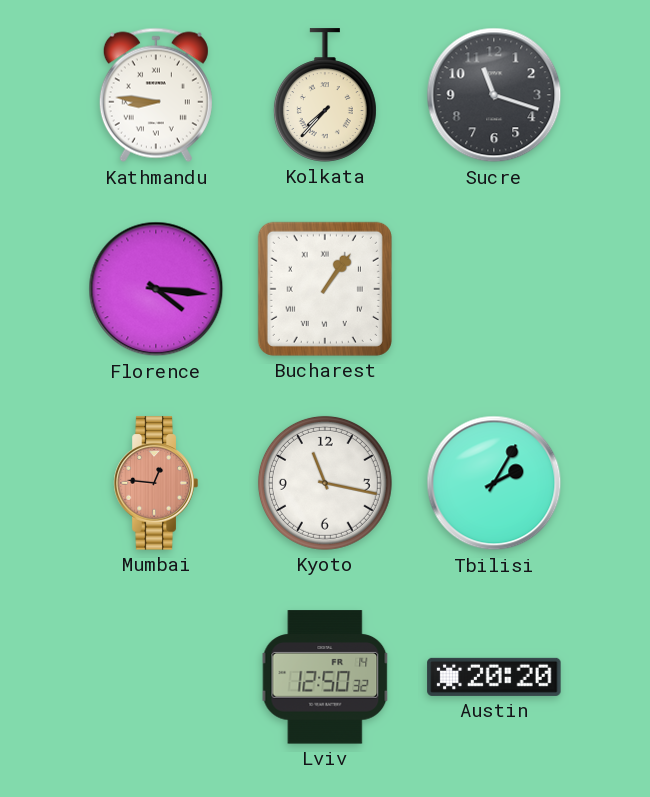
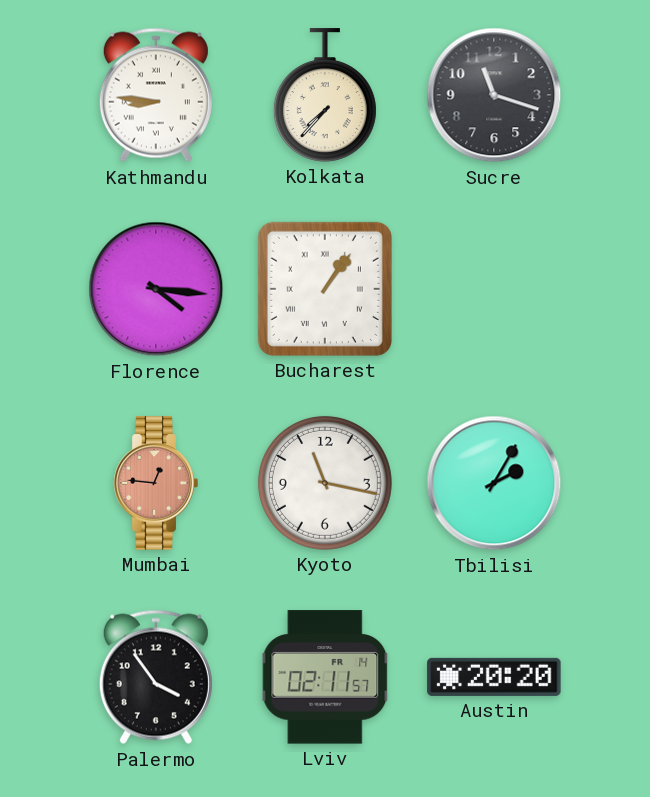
Palermo: none -> 3:54
Lviv: 12:50 -> 02:11
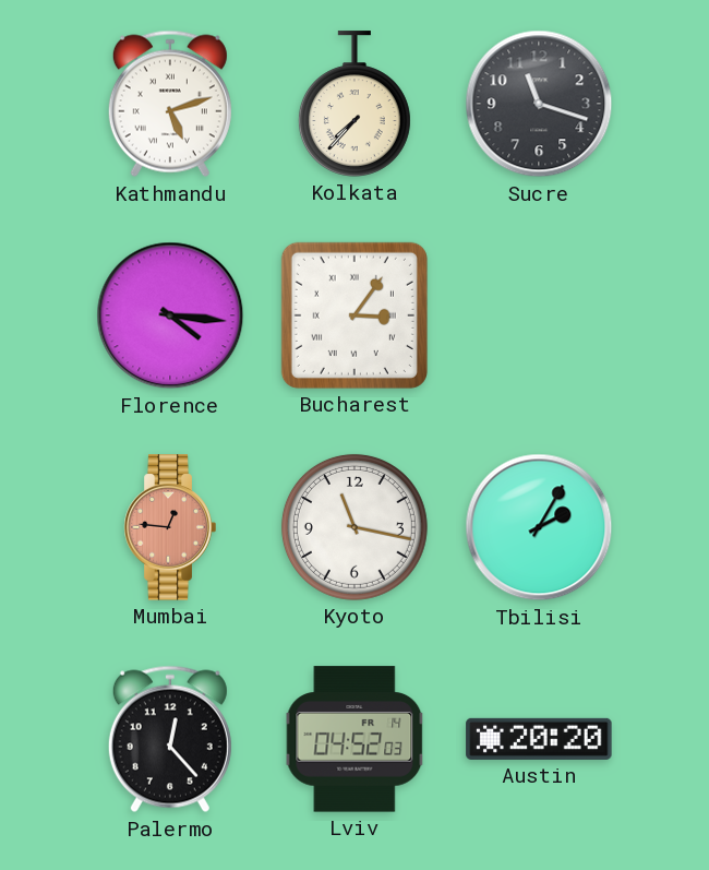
Kathmandu: 8:46 -> 5:12
Bucharest: 1:06 -> 3:06
Palermo: 3:54 -> 12:23
Lviv: 02:11 -> 04:52
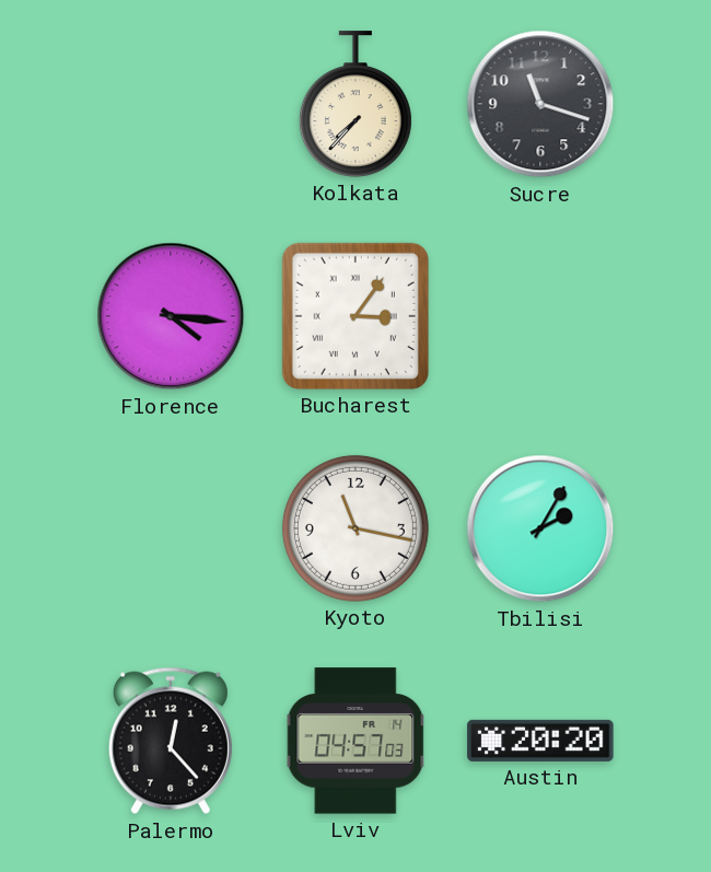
Kathmandu: 5:12 -> none
Mumbai: 12:46 -> none
Lviv: 04:52 -> 04:57
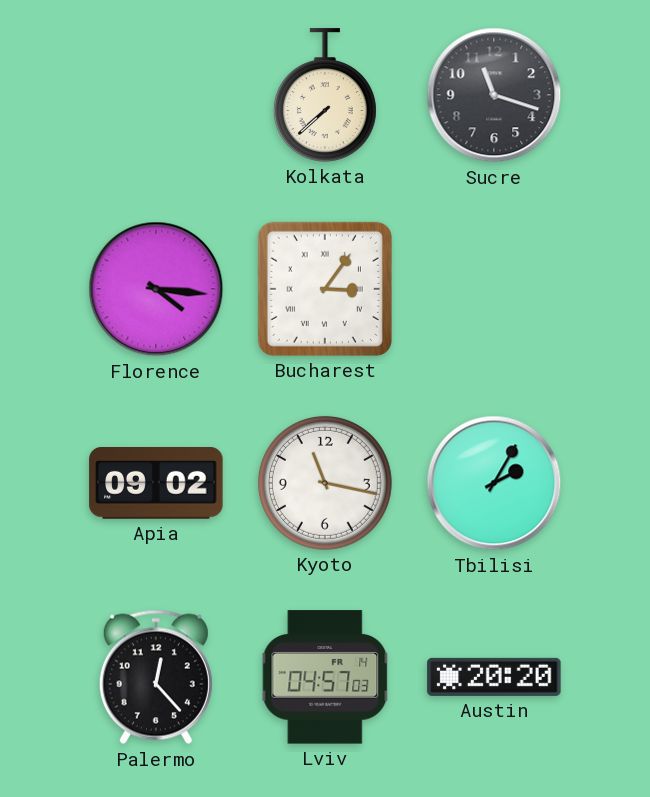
Kolkata: 7:37 -> 7:38
Apia: none -> 09:02
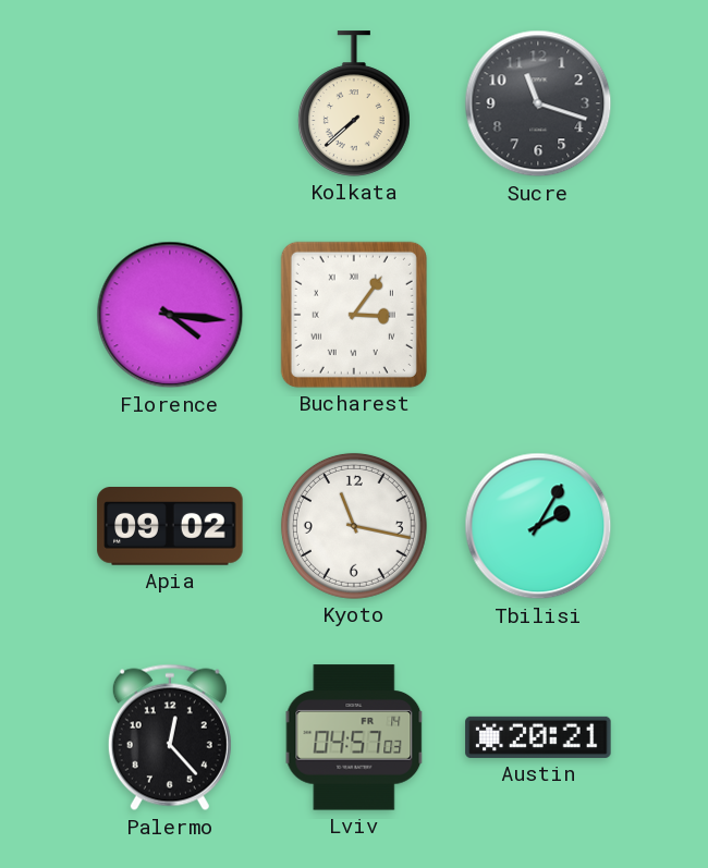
Austin: 20:20 -> 20:21
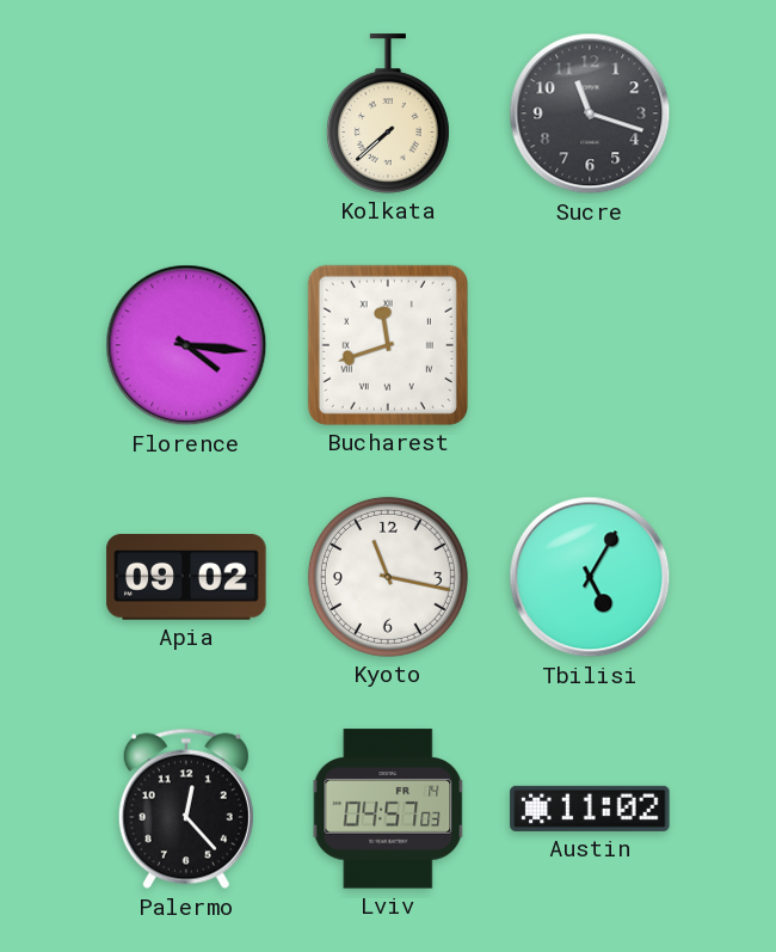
Bucharest: 3:06 -> 11:42
Tbilisi: 2:05 -> 5:05
Austin: 20:21 -> 11:02
